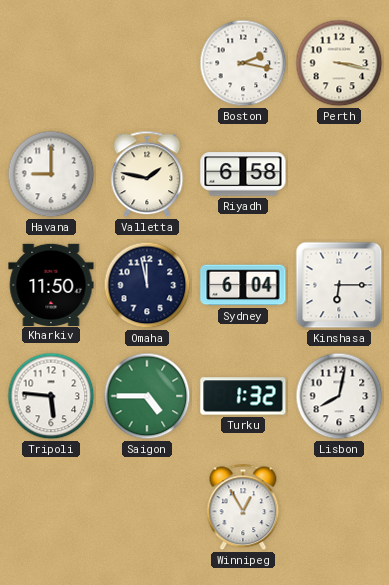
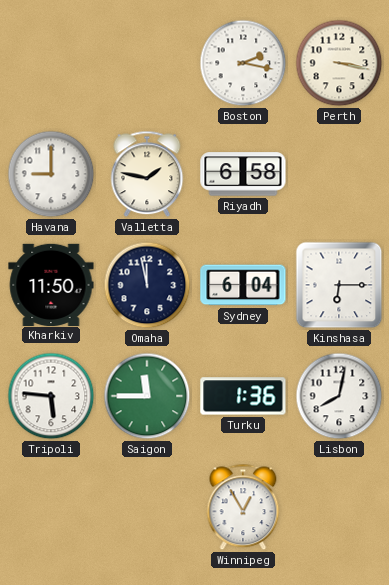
Saigon: 4:45 -> 11:45
Turku: 1:32 -> 1:36
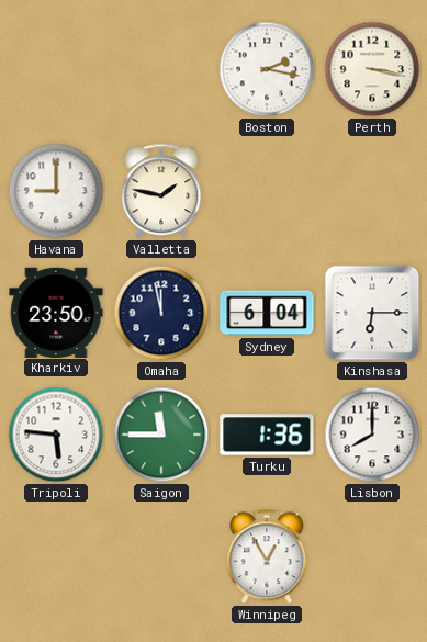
Riyadh: 6:58 -> none
Kharkiv: 11:50 -> 23:50
Lisbon: 8:02 -> 8:00
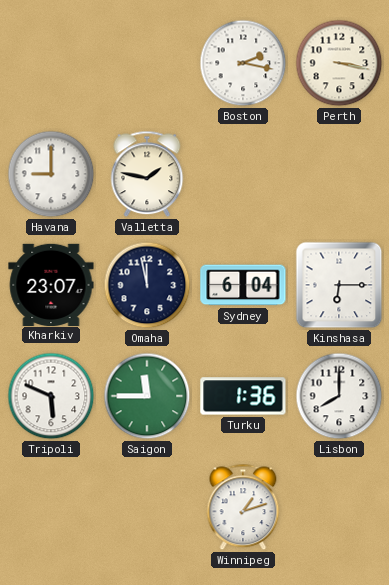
Kharkiv: 23:50 -> 23:07
Tripoli: 5:46 -> 5:49
Winnipeg: 12:55 -> 1:12
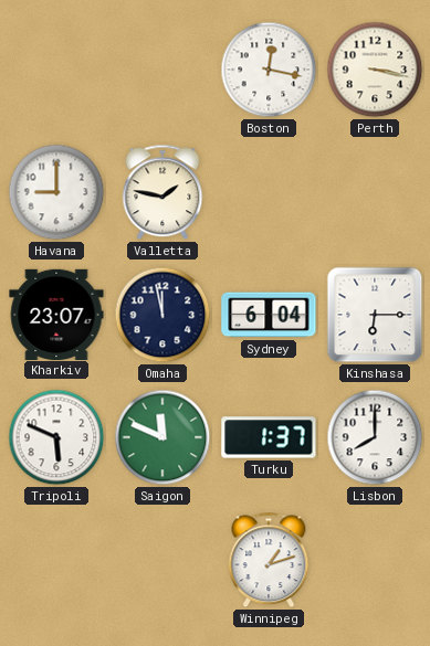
Boston: 2:17 -> 12:17
Saigon: 11:45 -> 11:49
Turku: 1:36 -> 1:37
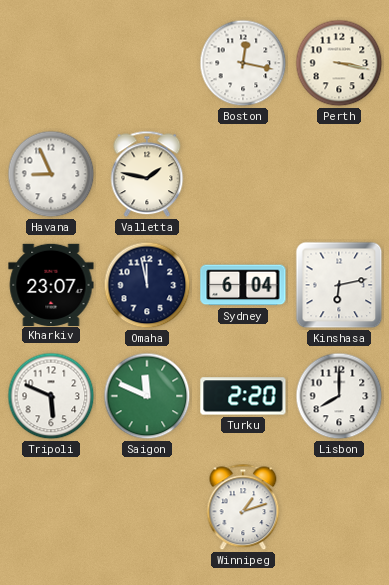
Havana: 9:00 -> 8:56
Kinshasa: 6:15 -> 6:13
Turku: 1:37 -> 2:20
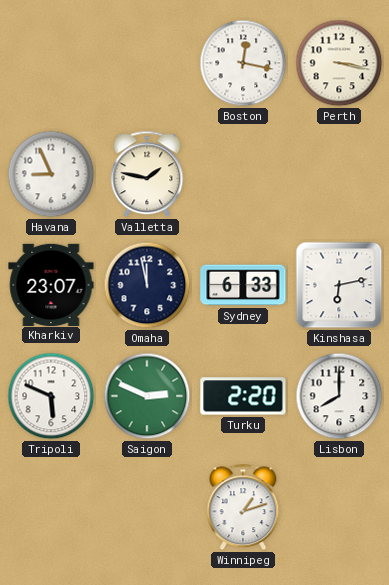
Sydney: 6:04 -> 6:33
Saigon: 11:49 -> 2:49
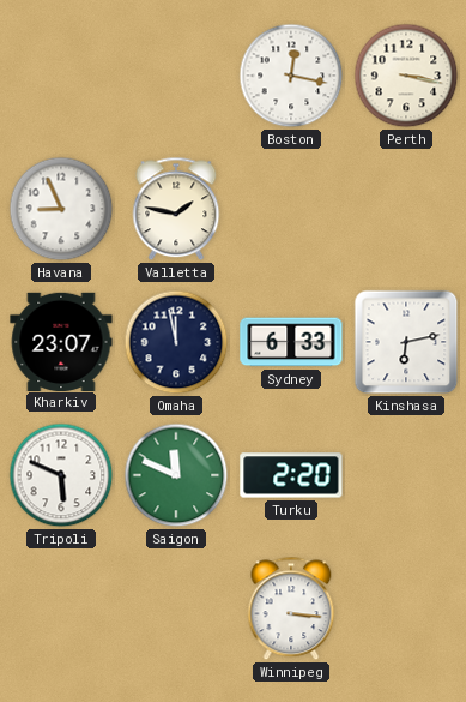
Saigon: 2:49 -> 11:49
Lisbon: 8:00 -> none
Winnipeg: 1:12 -> 3:16
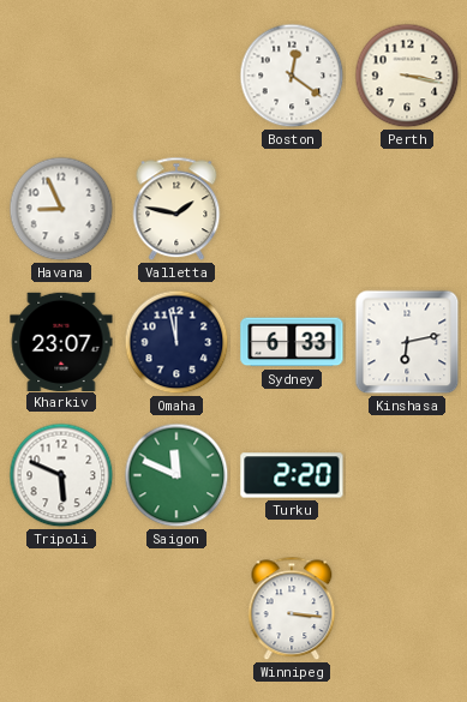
Boston: 12:17 -> 12:21
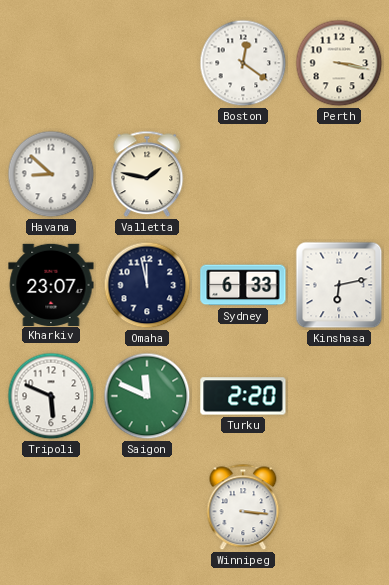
Havana: 8:56 -> 8:52
